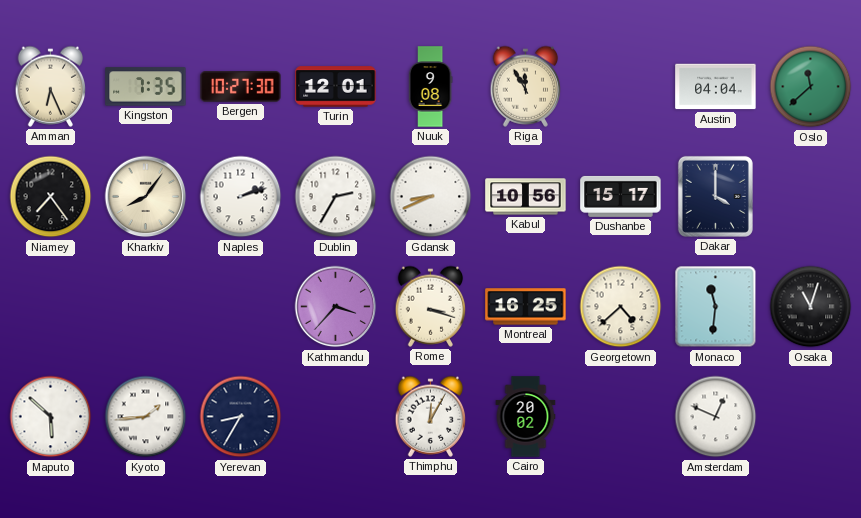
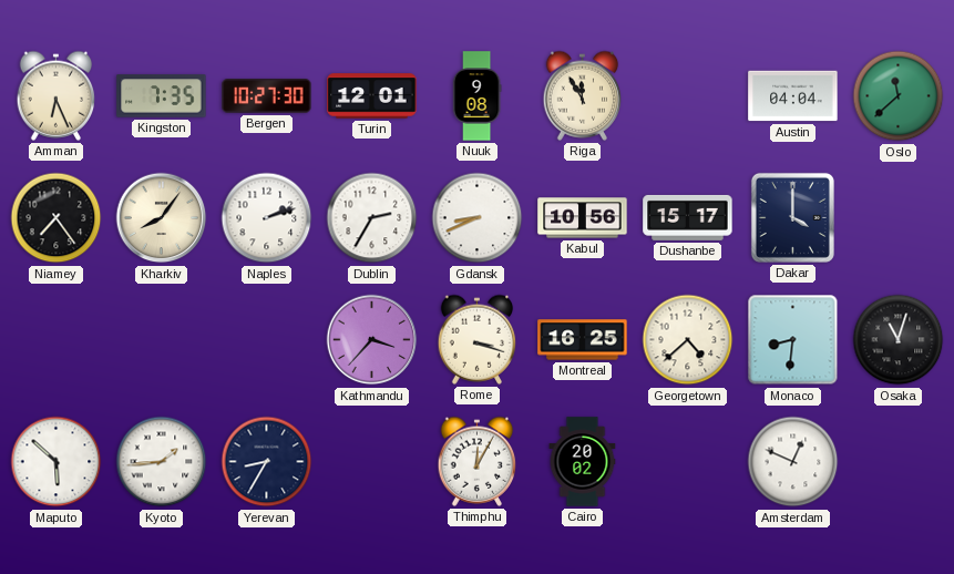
Monaco: 11:31 -> 8:31
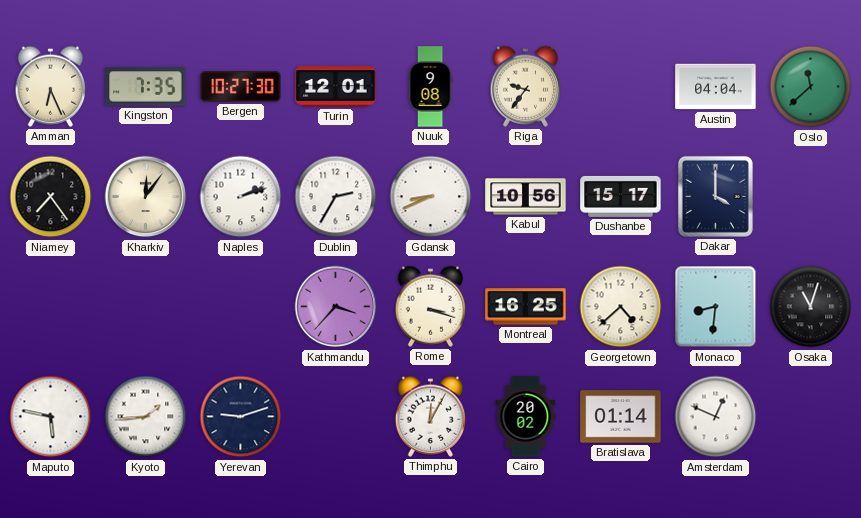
Riga: 11:55 -> 9:36
Kharkiv: 8:06 -> 12:06
Maputo: 5:52 -> 5:47
Yerevan: 8:35 -> 9:12
Bratislava: none -> 01:14
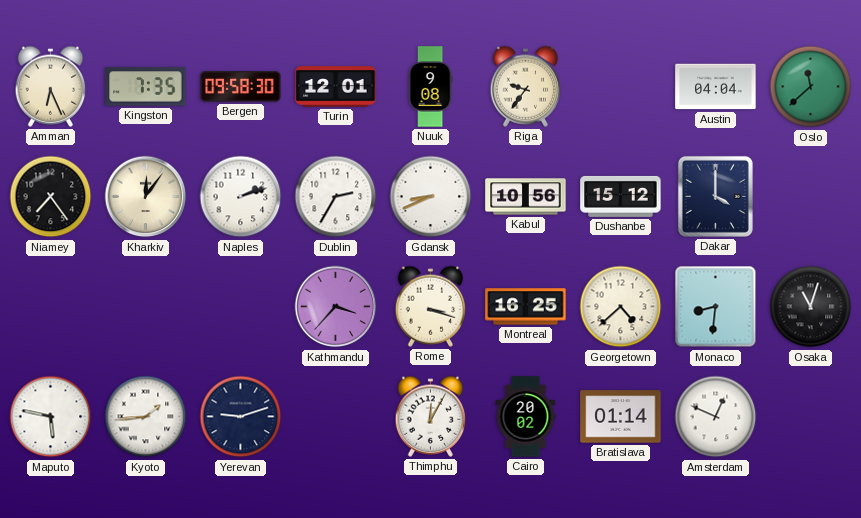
Bergen: 10:27 -> 09:58
Dushanbe: 15:17 -> 15:12
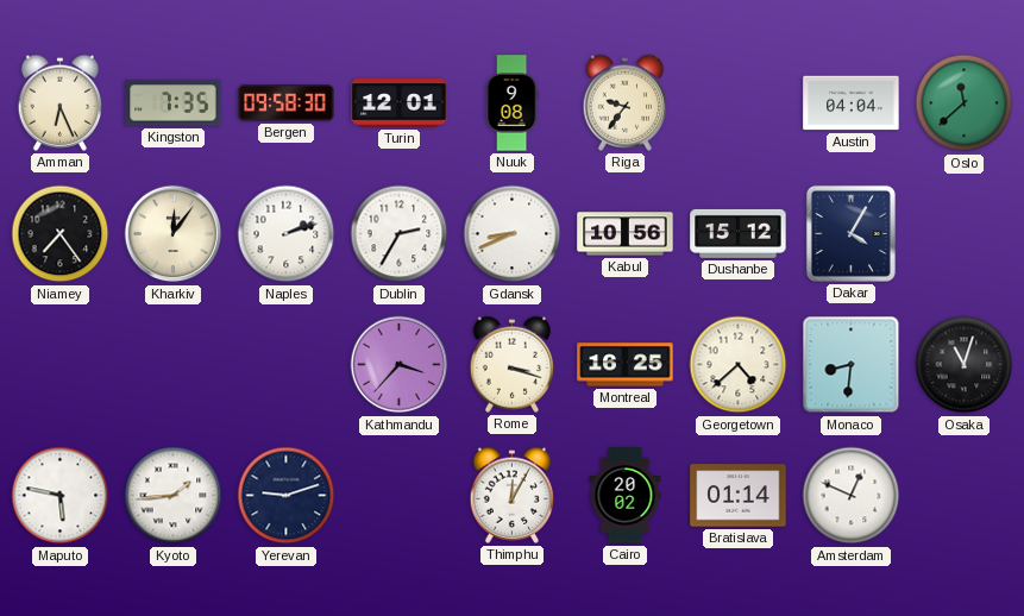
Dakar: 4:00 -> 4:05
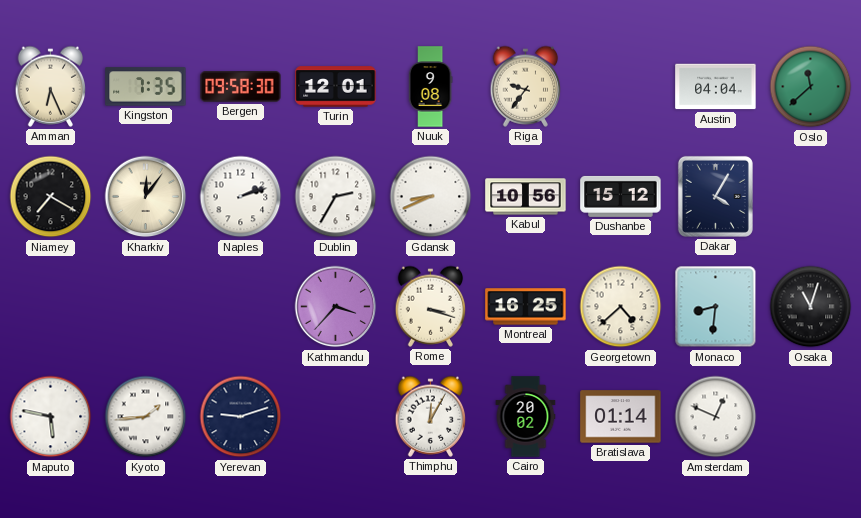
Niamey: 7:24 -> 7:20
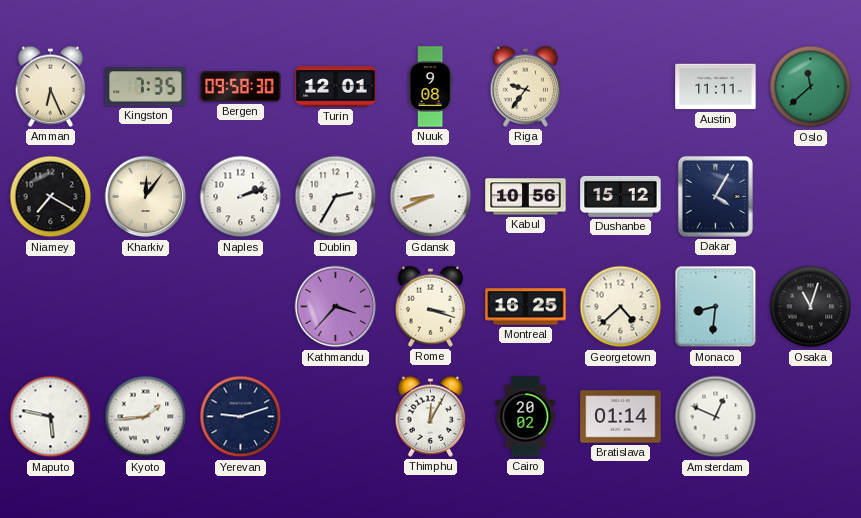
Austin: 04:04 -> 11:11
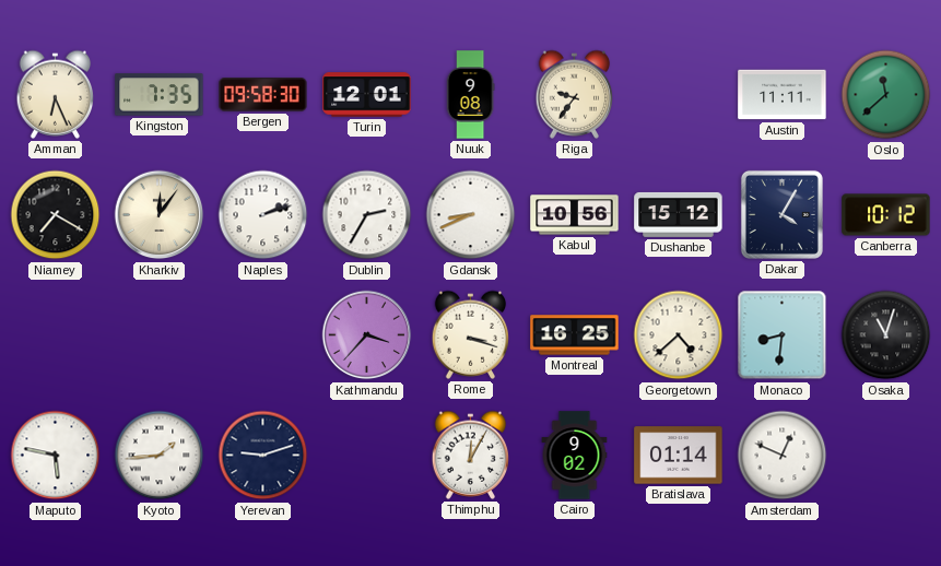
Canberra: none -> 10:12
Cairo: 20:02 -> 9:02
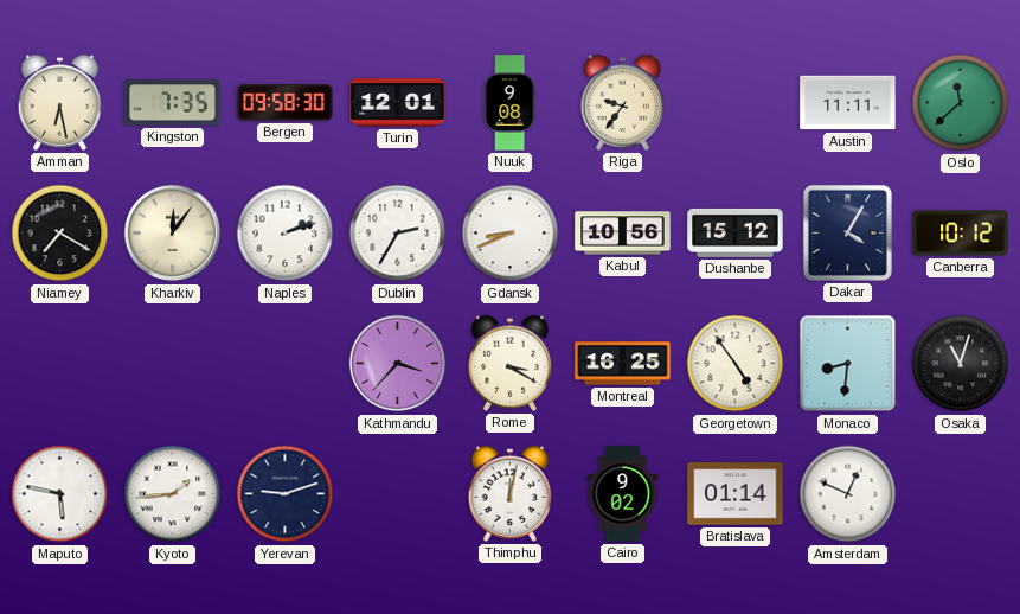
Amman: 6:26 -> 6:28
Rome: 3:18 -> 3:20
Georgetown: 4:38 -> 4:54
Thimphu: 12:05 -> 12:02
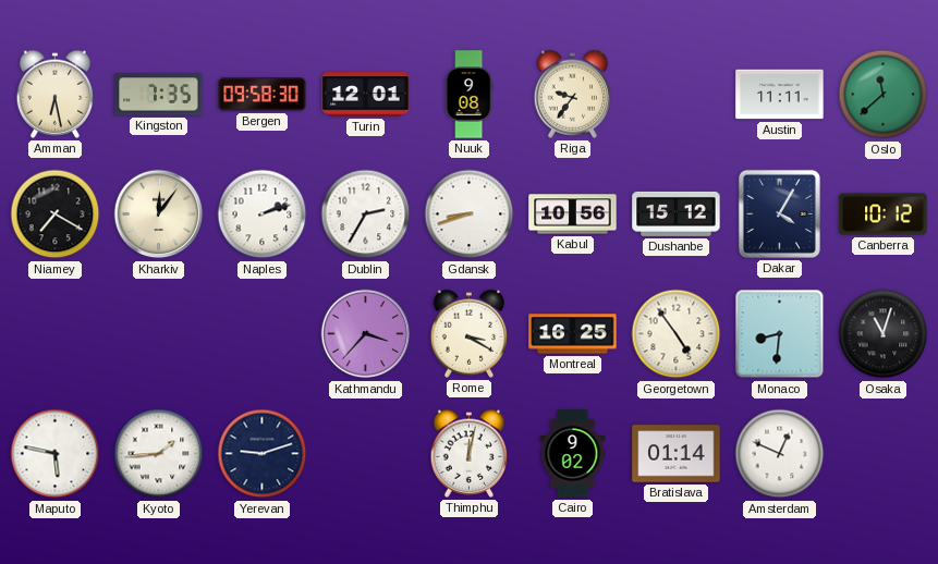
Gdansk: 8:41 -> 8:42
